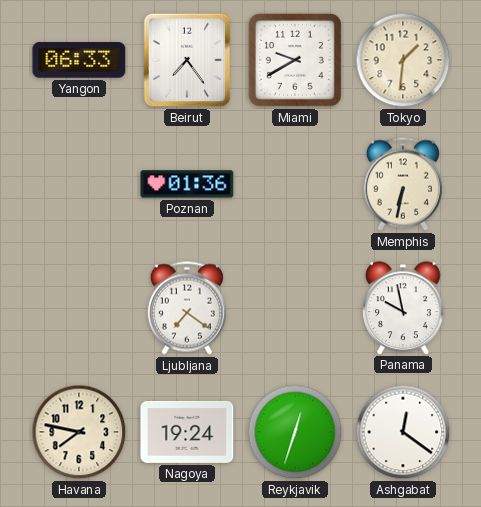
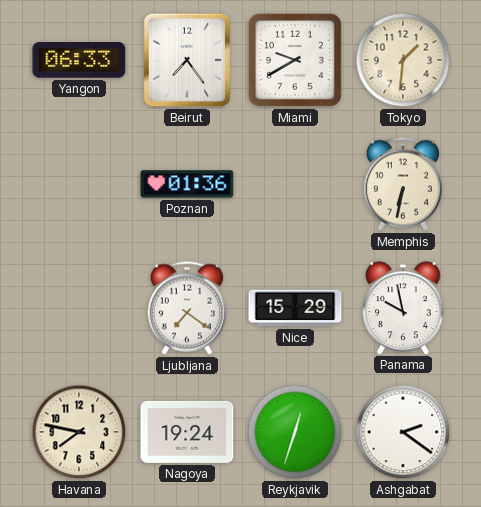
Nice: none -> 15:29
Ashgabat: 12:21 -> 2:21
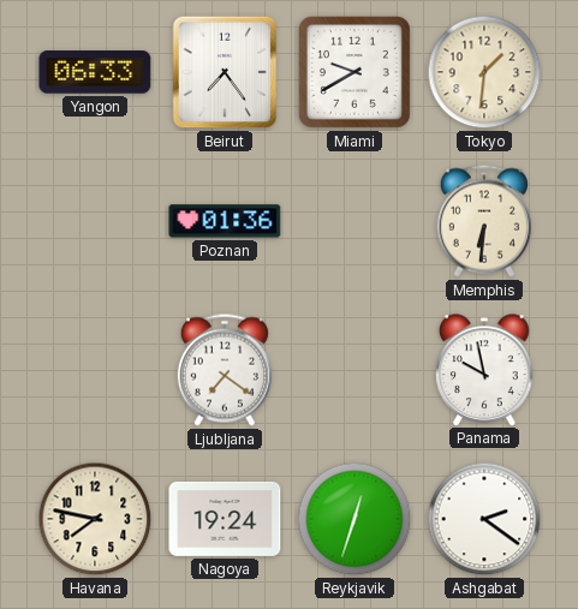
Memphis: 6:32 -> 6:31
Nice: 15:29 -> none
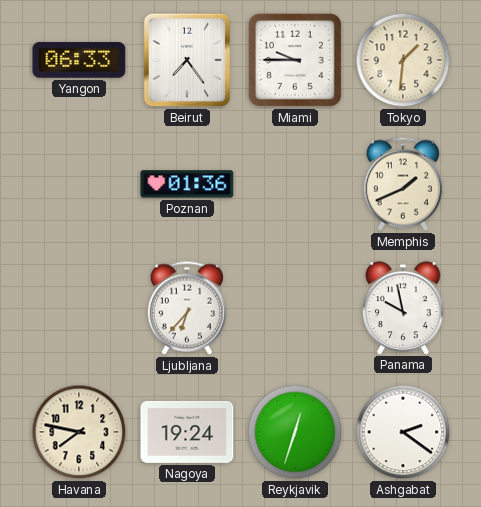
Miami: 9:40 -> 9:45
Memphis: 6:31 -> 1:41
Ljubljana: 7:21 -> 6:37
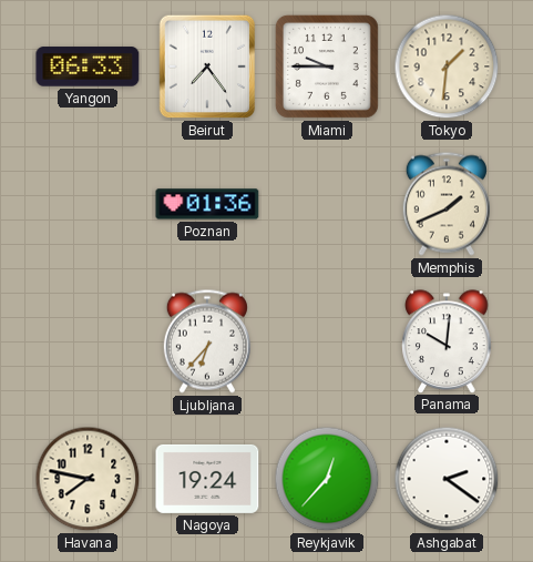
Panama: 9:58 -> 10:01
Reykjavik: 12:33 -> 12:37
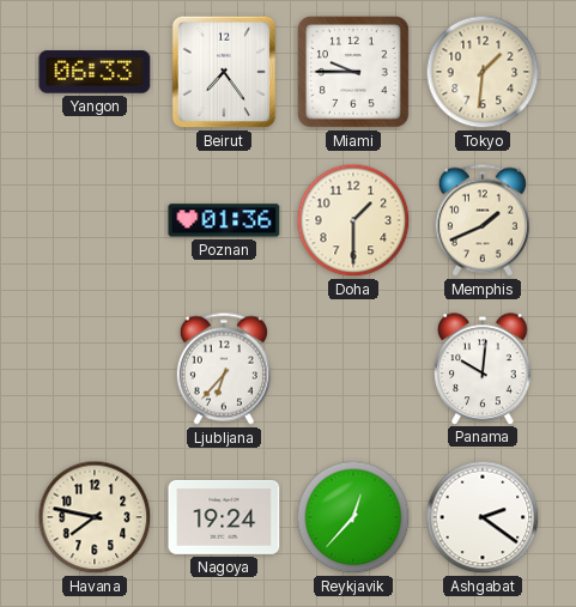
Doha: none -> 1:30
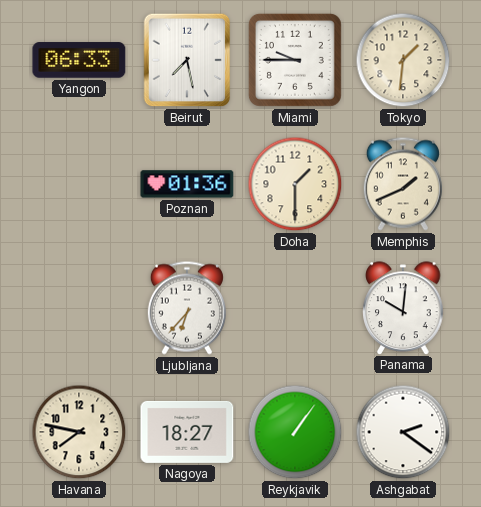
Beirut: 7:24 -> 7:28
Nagoya: 19:24 -> 18:27
Reykjavik: 12:37 -> 1:06
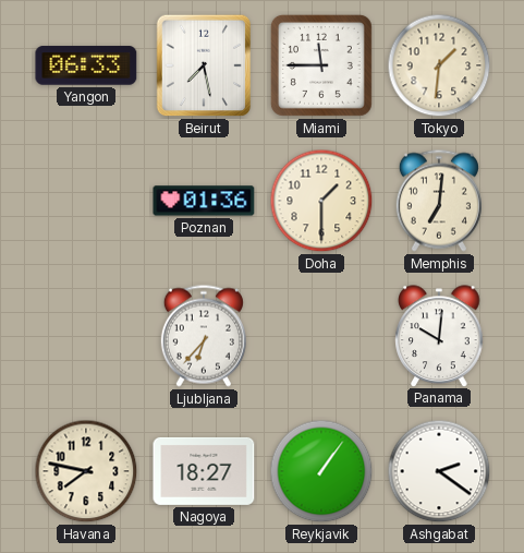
Miami: 9:45 -> 11:45
Memphis: 1:41 -> 7:01
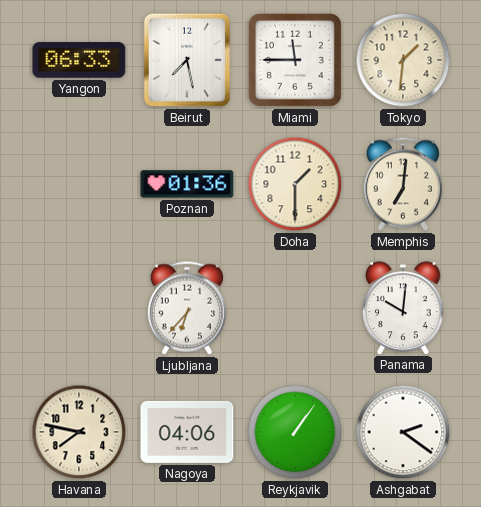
Nagoya: 18:27 -> 04:06
